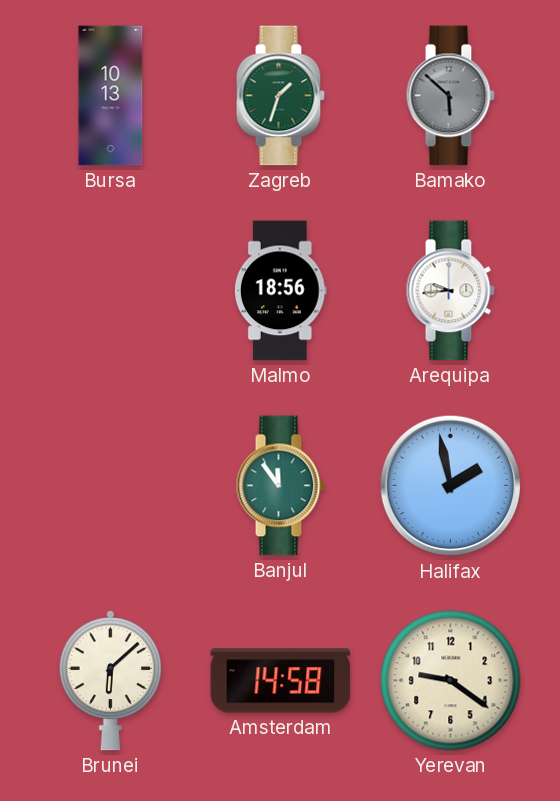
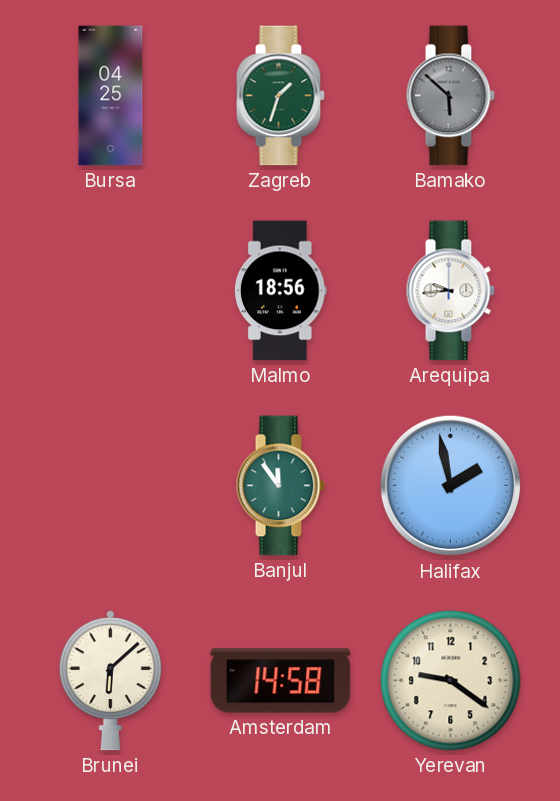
Bursa: 10:13 -> 04:25
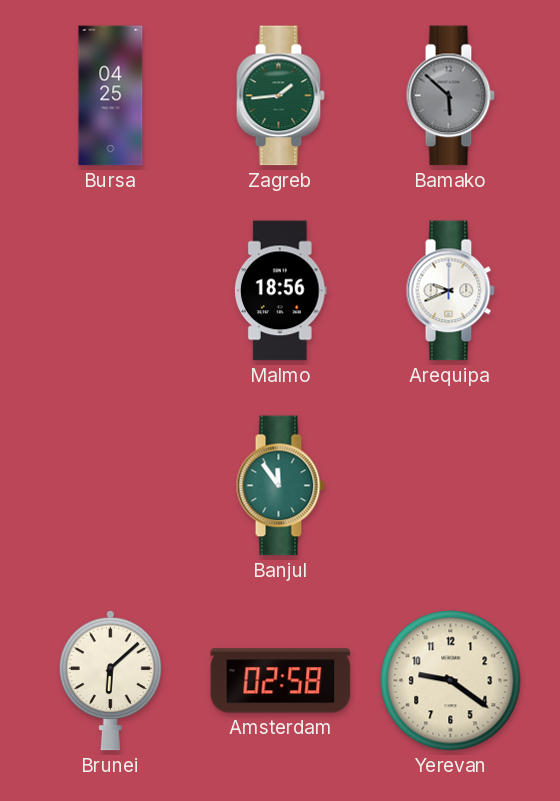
Zagreb: 1:33 -> 1:44
Arequipa: 9:44 -> 9:41
Halifax: 1:58 -> none
Amsterdam: 14:58 -> 02:58
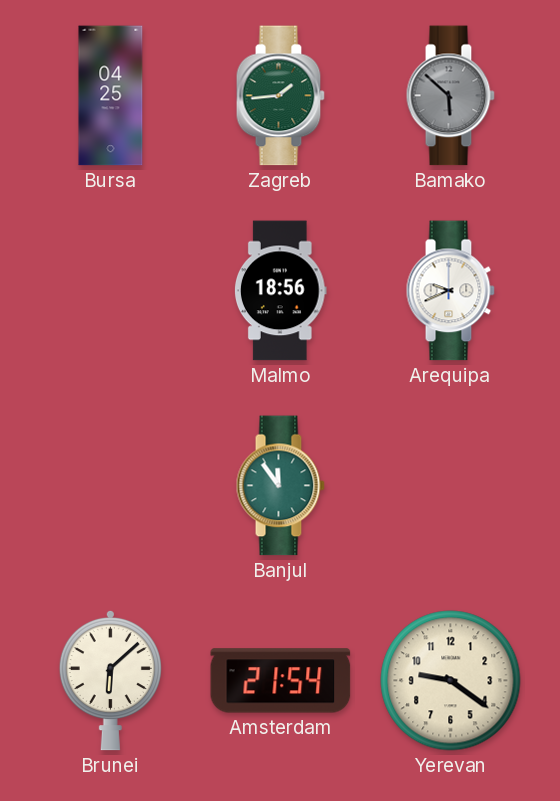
Amsterdam: 02:58 -> 21:54
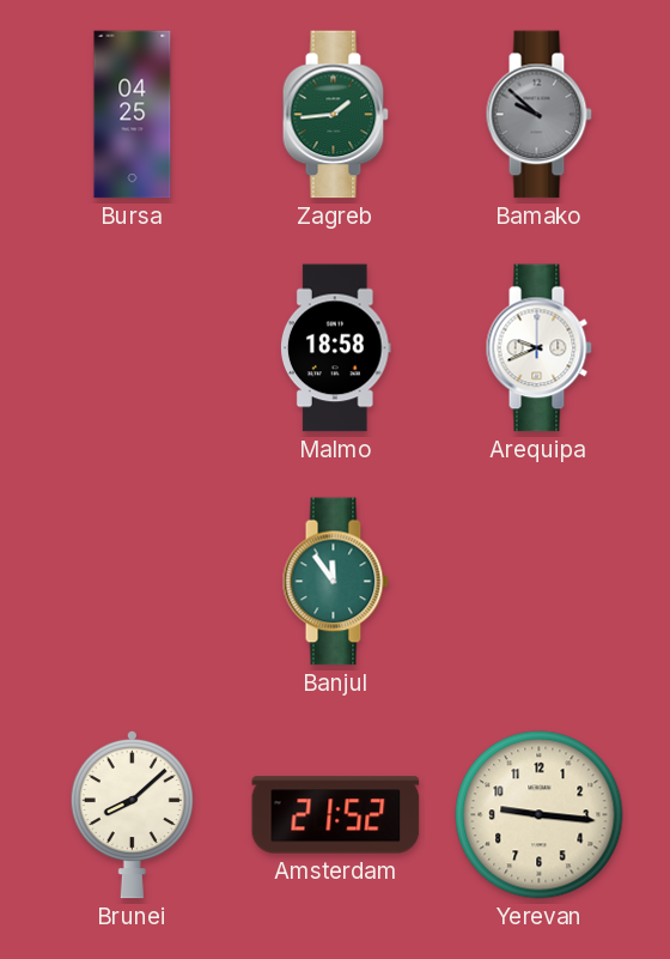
Bamako: 5:52 -> 9:52
Malmo: 18:56 -> 18:58
Brunei: 6:08 -> 8:08
Amsterdam: 21:54 -> 21:52
Yerevan: 9:21 -> 9:16
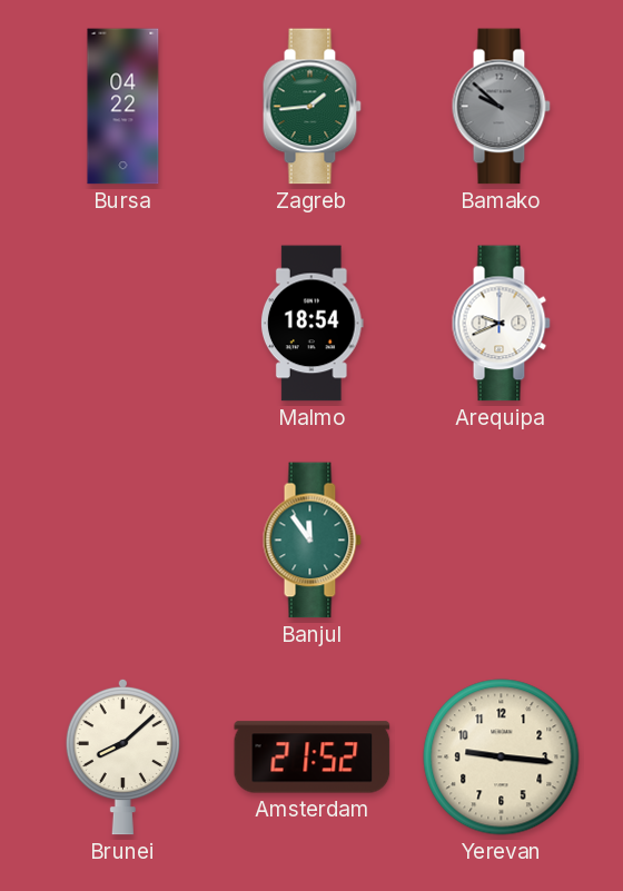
Bursa: 04:25 -> 04:22
Malmo: 18:58 -> 18:54
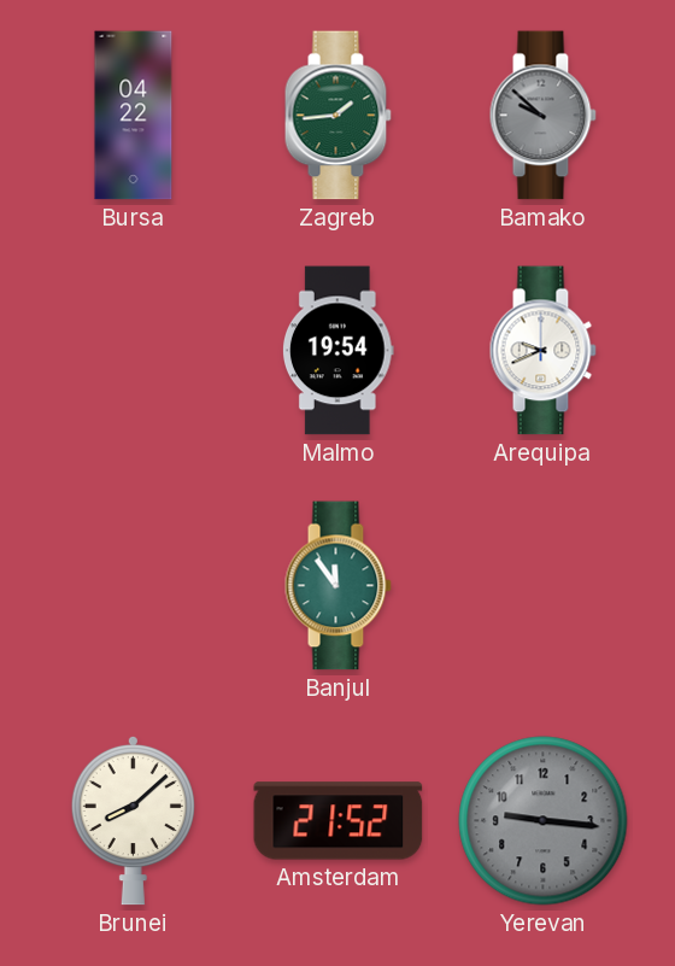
Malmo: 18:54 -> 19:54
Yerevan dial: cream -> grey
